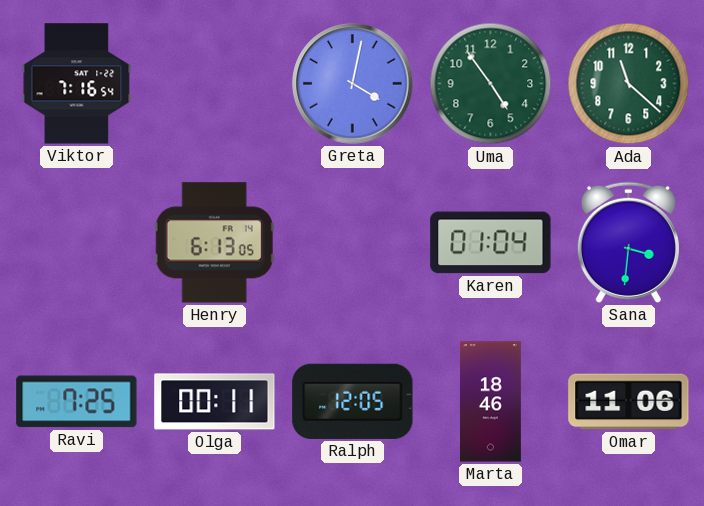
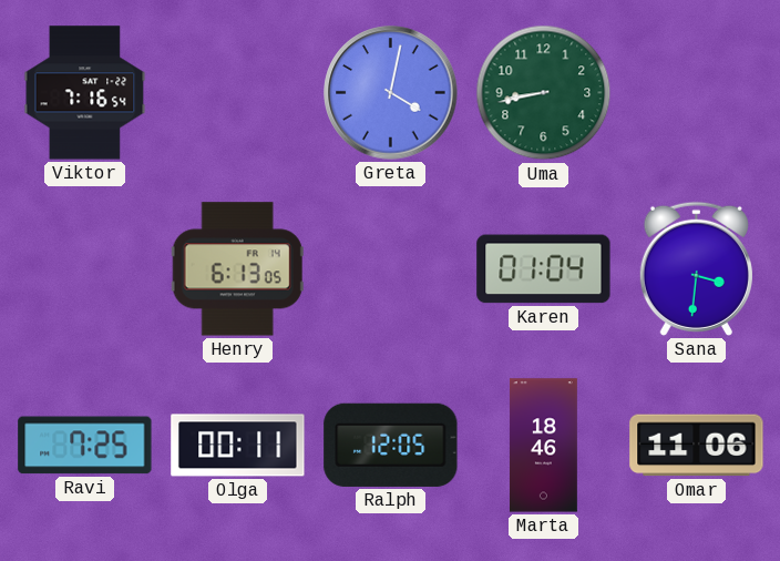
Uma: 4:54 -> 8:43
Ada: 11:22 -> none
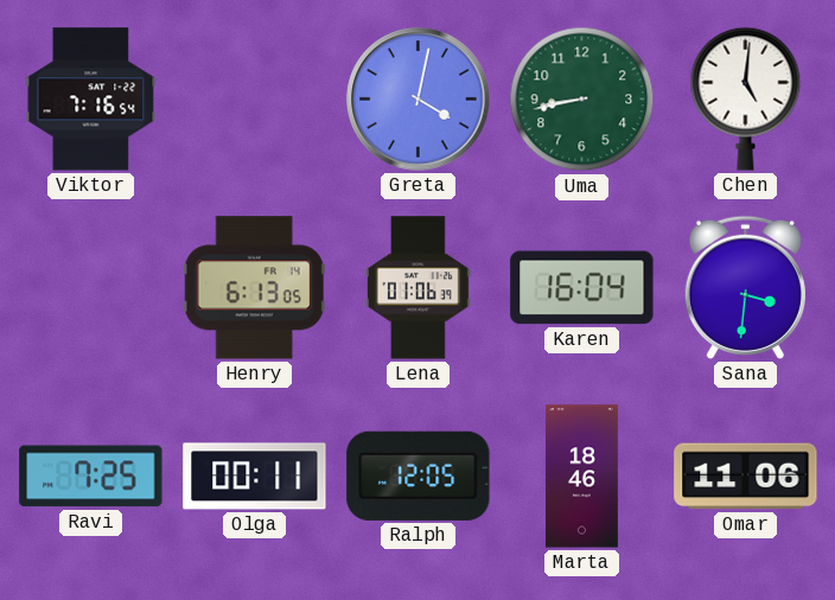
Chen: none -> 5:01
Lena: none -> 01:06
Karen: 01:04 -> 16:04
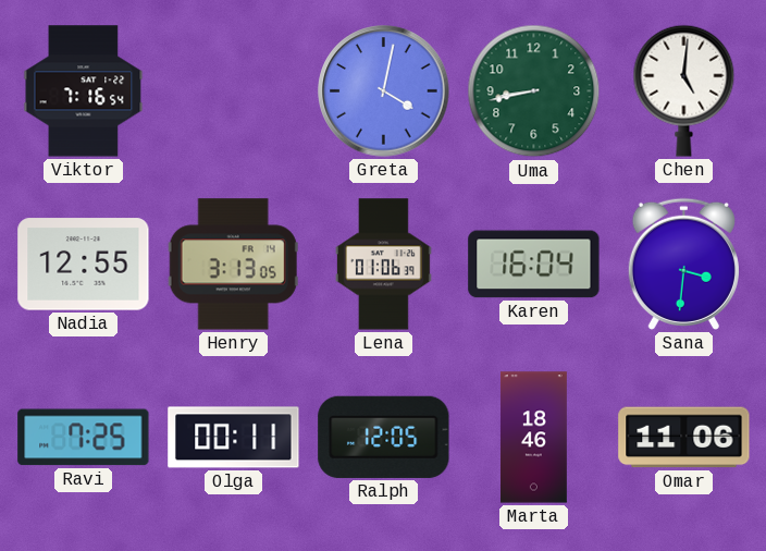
Nadia: none -> 12:55
Henry: 6:13 -> 3:13
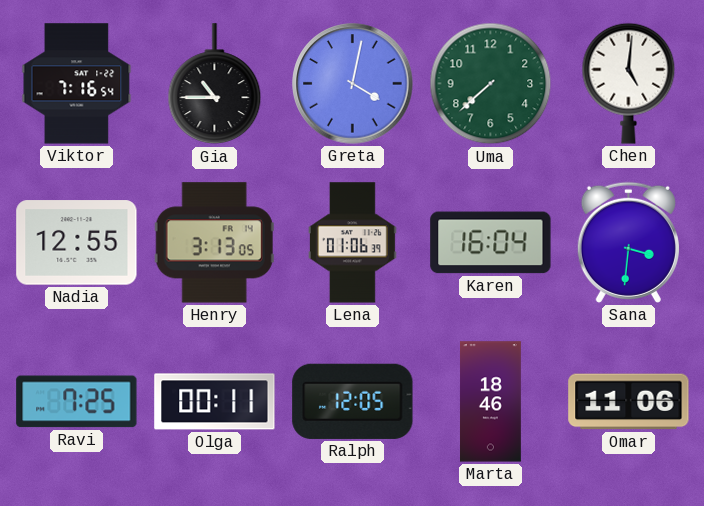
Gia: none -> 10:45
Uma: 8:43 -> 7:38
